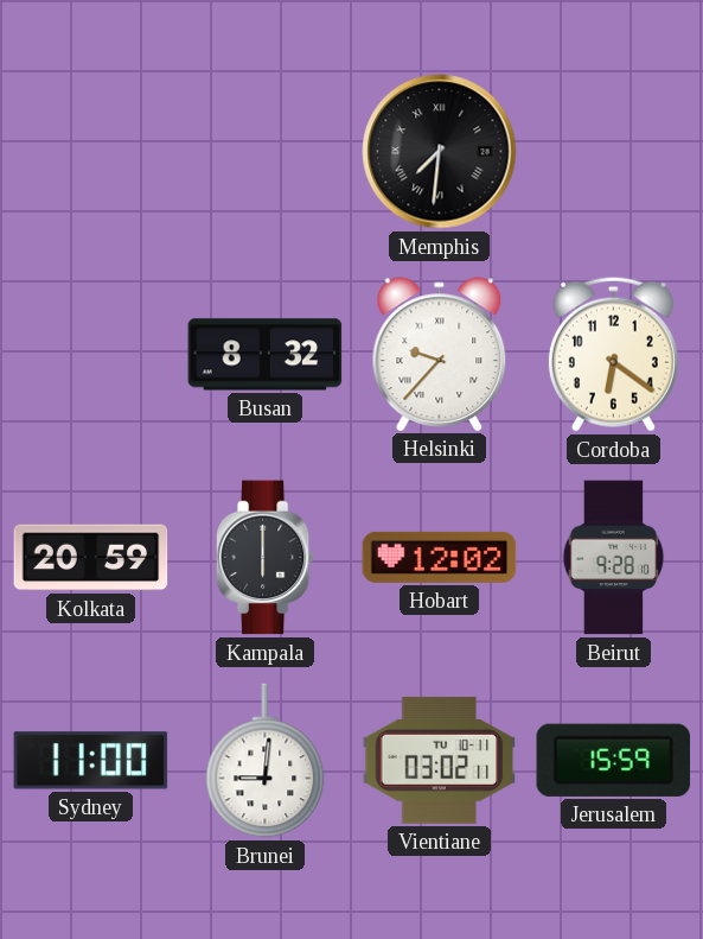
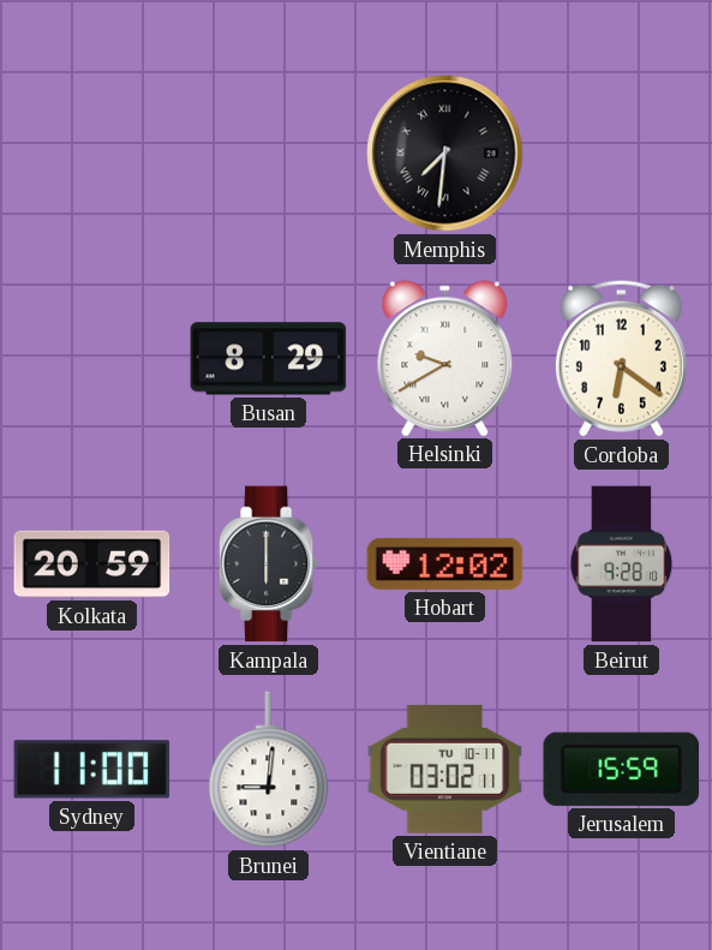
Busan: 8:32 -> 8:29
Helsinki: 9:37 -> 9:40
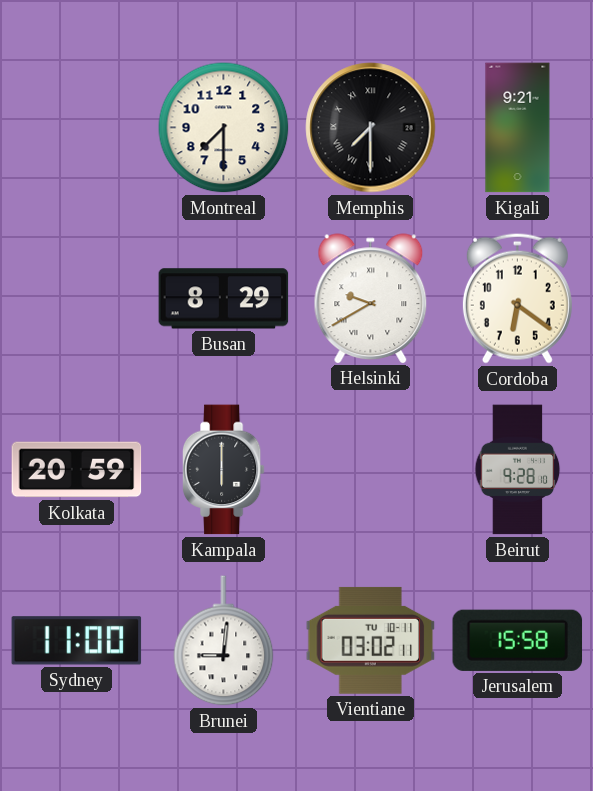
Montreal: none -> 7:30
Memphis: 7:31 -> 7:30
Kigali: none -> 9:21
Hobart: 12:02 -> none
Jerusalem: 15:59 -> 15:58
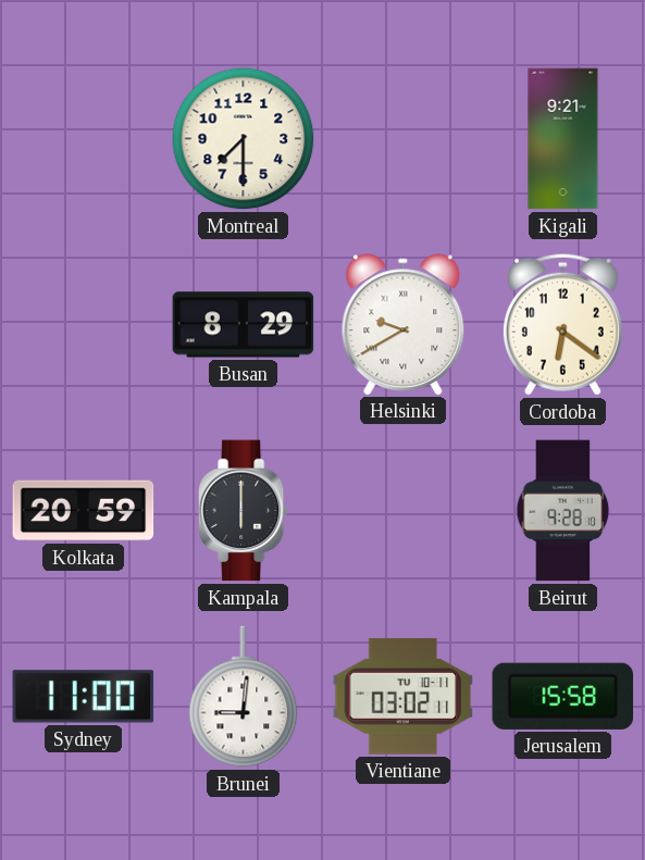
Memphis: 7:30 -> none
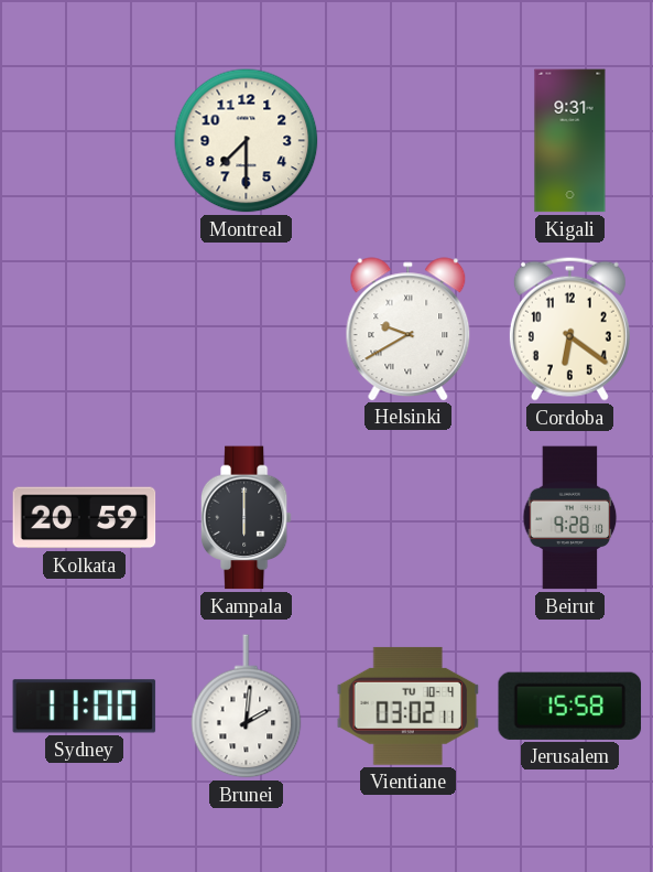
Kigali: 9:21 -> 9:31
Busan: 8:29 -> none
Brunei: 9:01 -> 2:01
Vientiane date: TU 10-11 -> TU 10-4
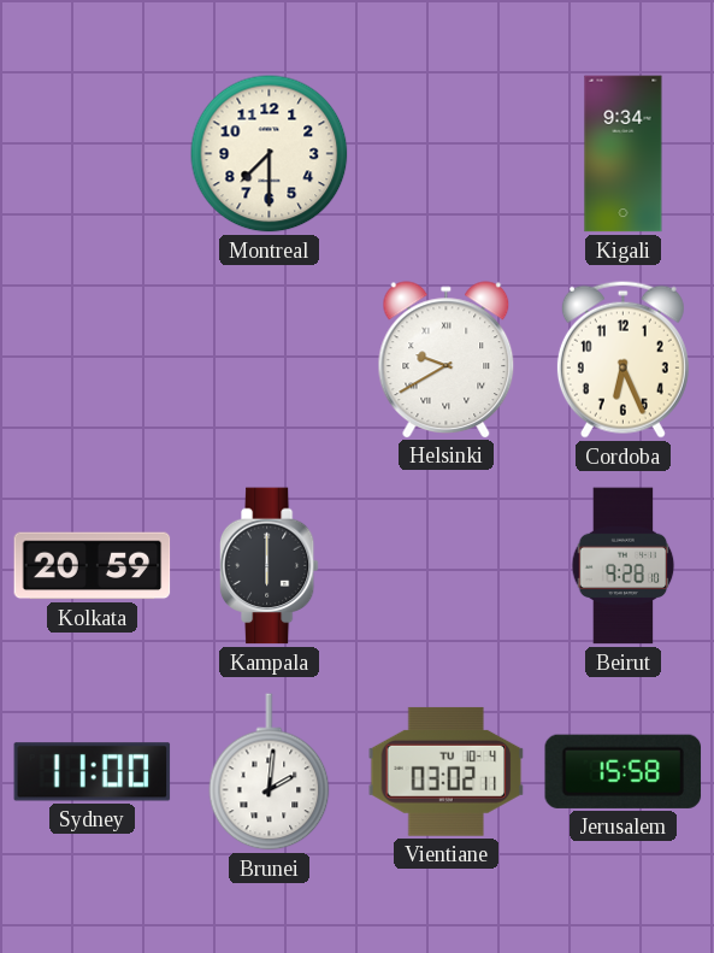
Kigali: 9:31 -> 9:34
Cordoba: 6:21 -> 6:26
